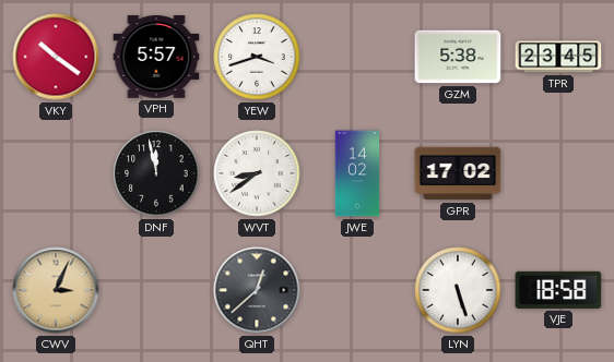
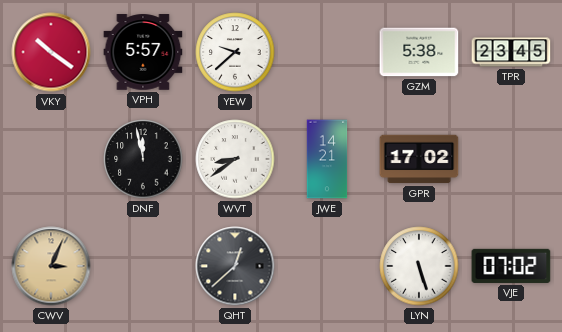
YEW: 3:42 -> 9:38
JWE: 14:02 -> 14:21
VJE: 18:58 -> 07:02
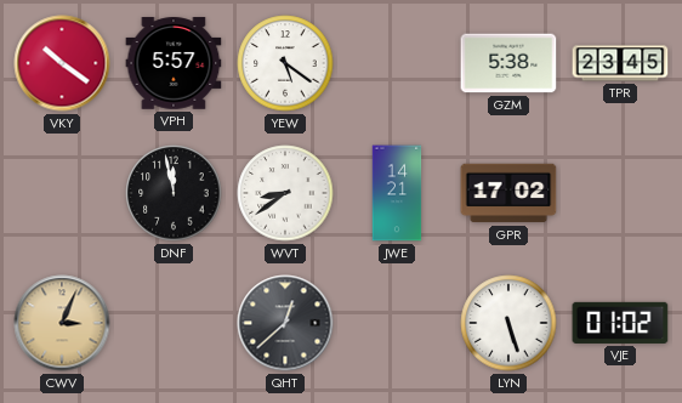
YEW: 9:38 -> 5:21
VJE: 07:02 -> 01:02
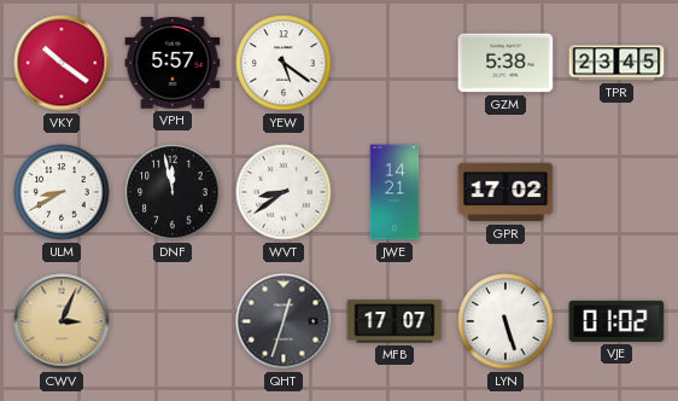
ULM: none -> 8:40
QHT: 12:38 -> 12:33
MFB: none -> 17:07
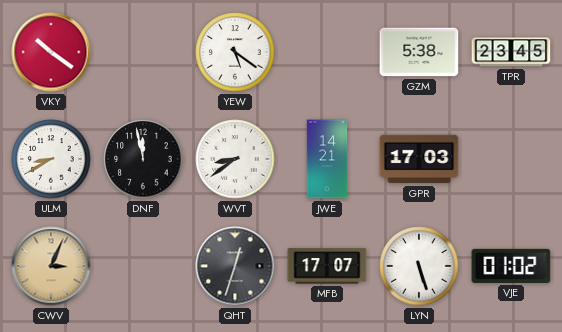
VPH: 5:57 -> none
GPR: 17:02 -> 17:03
